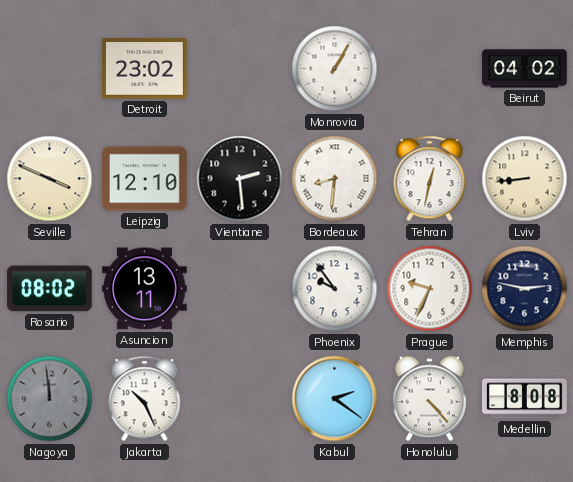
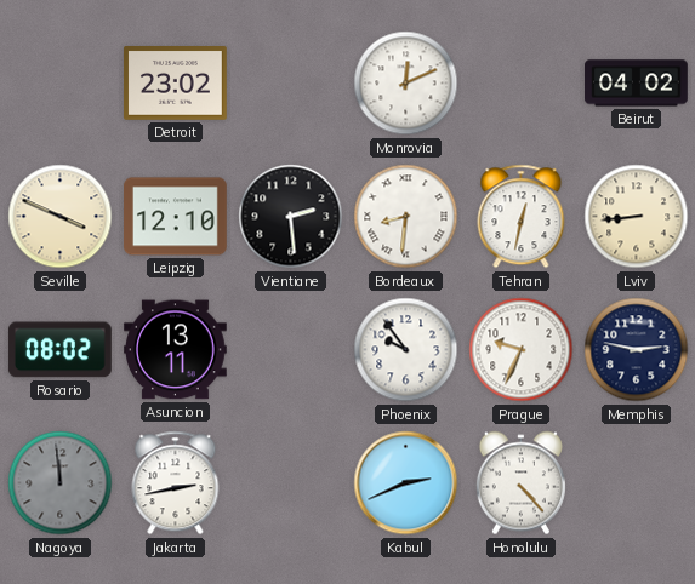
Monrovia: 1:05 -> 12:11
Jakarta: 10:26 -> 2:43
Kabul: 2:21 -> 2:41
Medellin: 8:08 -> none
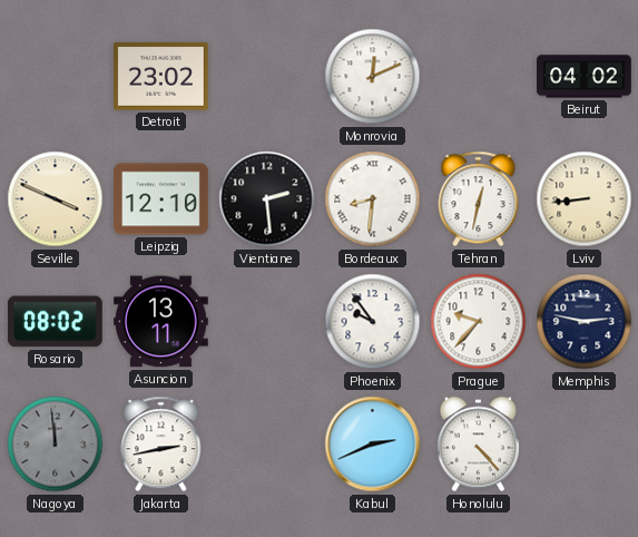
Prague: 9:34 -> 9:37
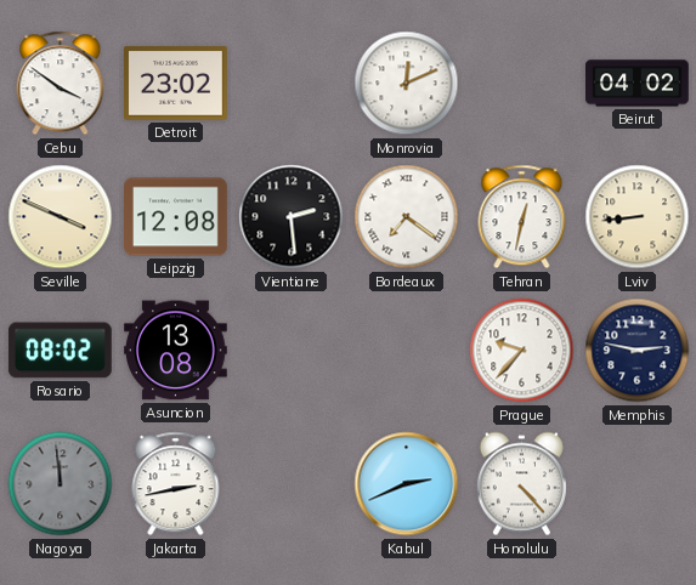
Cebu: none -> 3:51
Leipzig: 12:10 -> 12:08
Bordeaux: 8:31 -> 7:21
Asuncion: 13:11 -> 13:08
Phoenix: 9:54 -> none
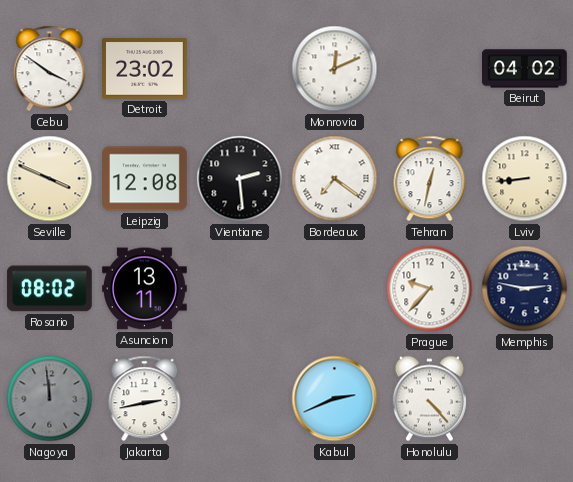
Asuncion: 13:08 -> 13:11
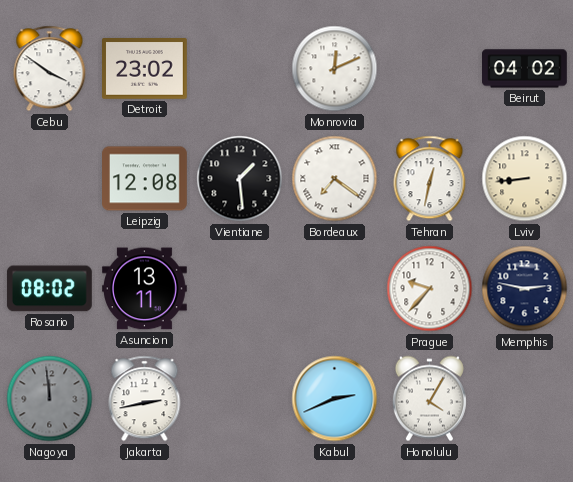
Seville: 3:49 -> none
Vientiane: 2:29 -> 1:29
Honolulu: 4:23 -> 4:05
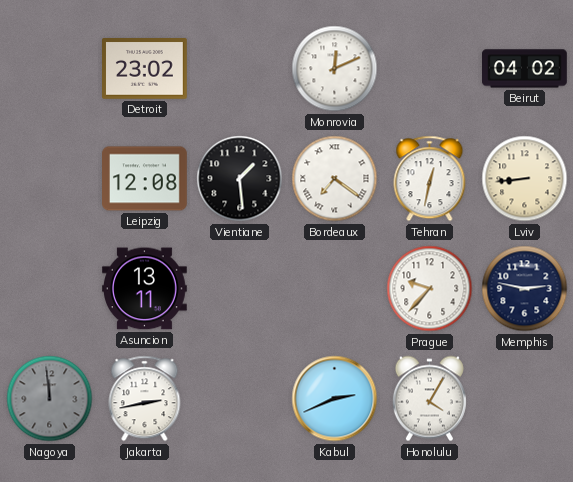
Cebu: 3:51 -> none
Rosario: 08:02 -> none
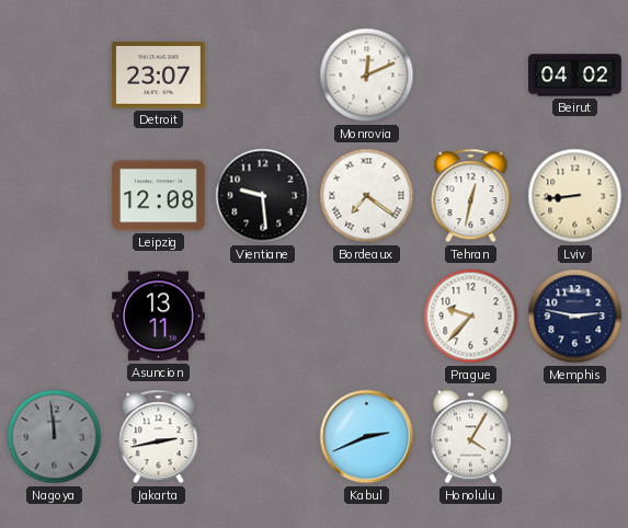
Detroit: 23:02 -> 23:07
Vientiane: 1:29 -> 9:29
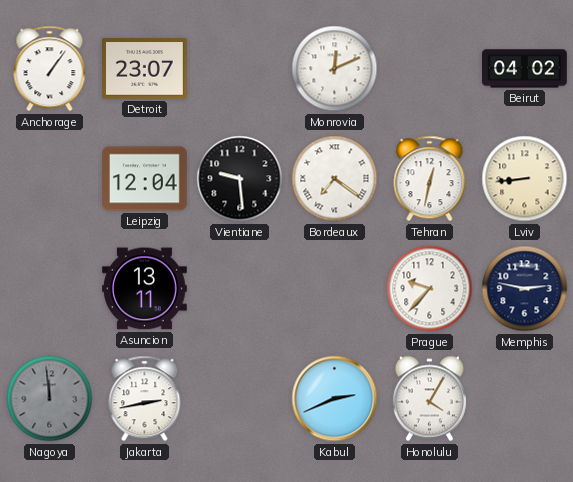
Anchorage: none -> 1:06
Leipzig: 12:08 -> 12:04
